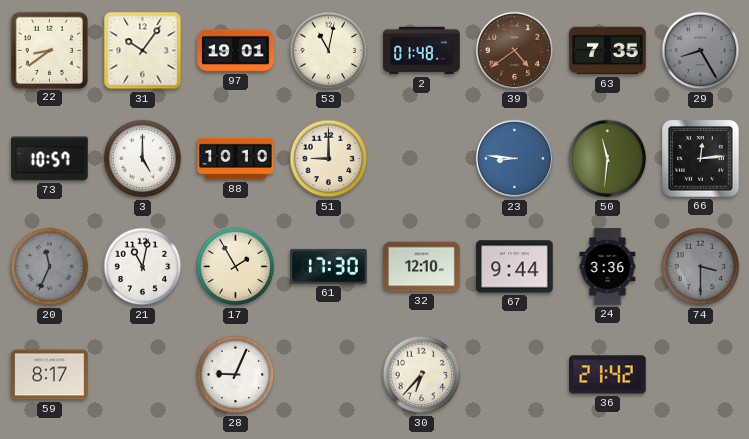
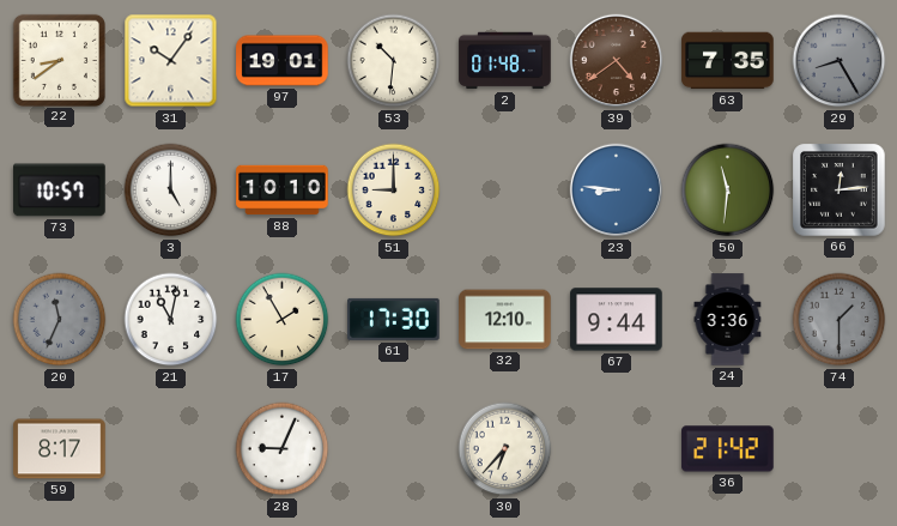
53: 11:02 -> 10:31
74: 3:30 -> 1:30
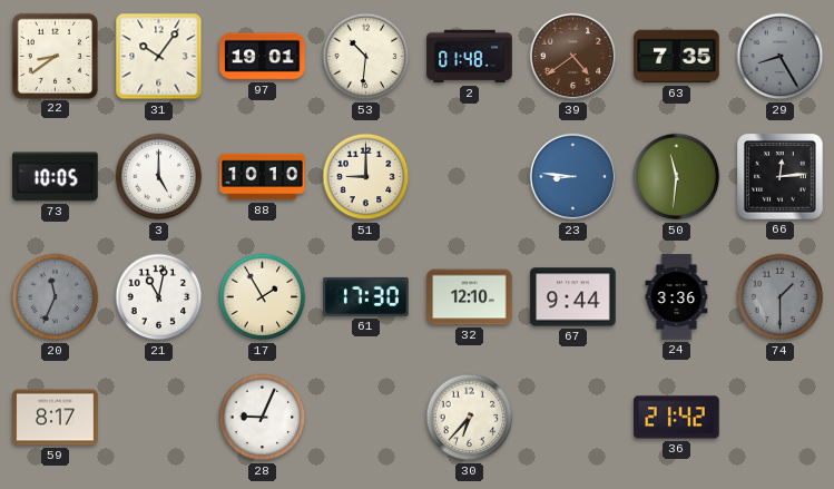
73: 10:57 -> 10:05
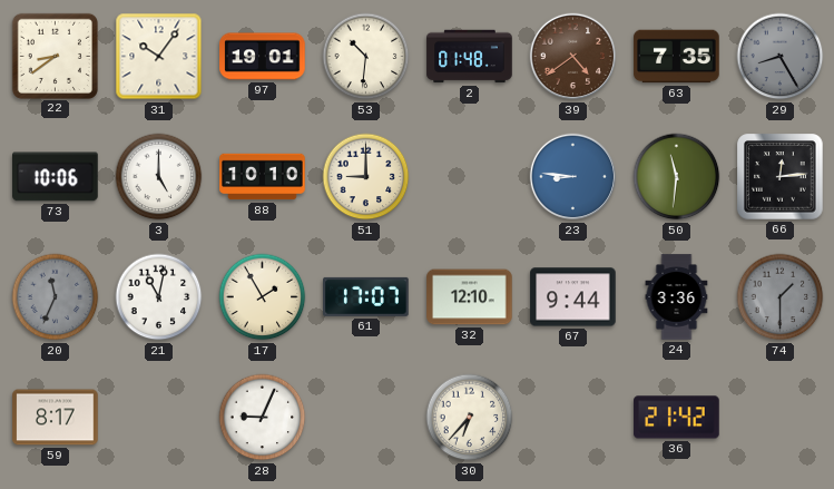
73: 10:05 -> 10:06
61: 17:30 -> 17:07
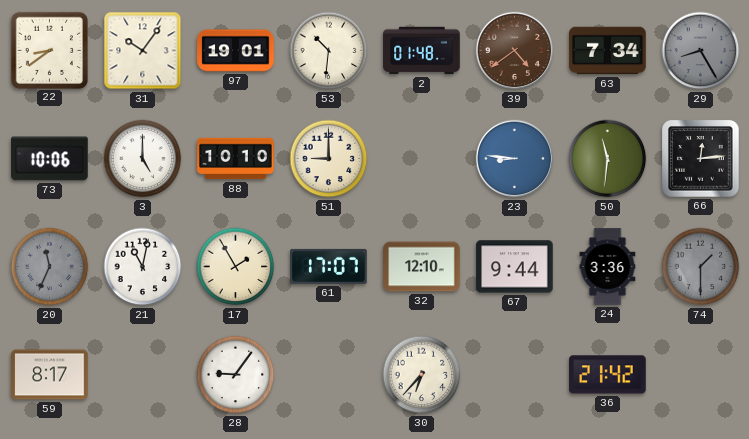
63: 7:35 -> 7:34
28: 9:04 -> 9:06
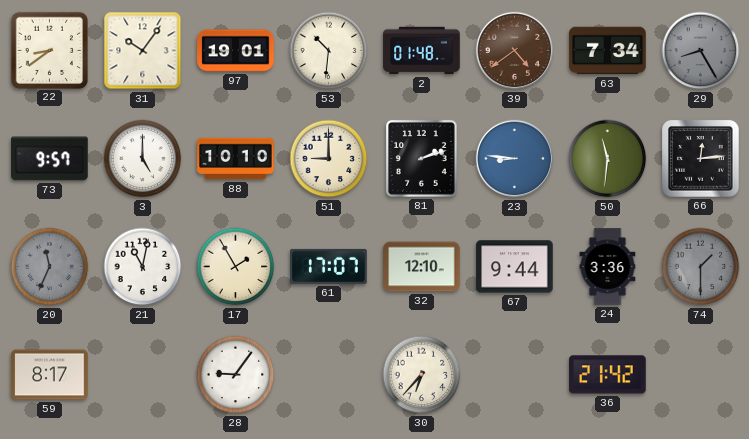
73: 10:06 -> 9:57
81: none -> 2:12
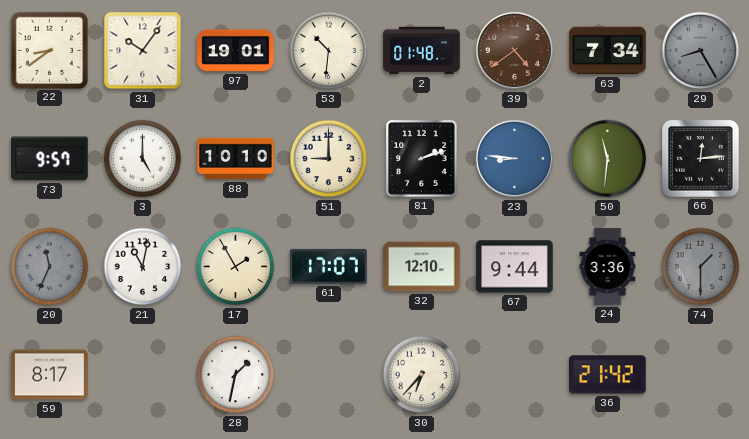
28: 9:06 -> 1:32
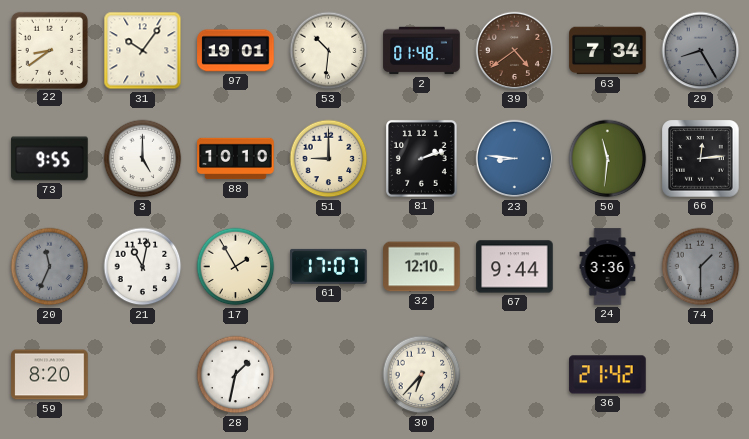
73: 9:57 -> 9:55
59: 8:17 -> 8:20
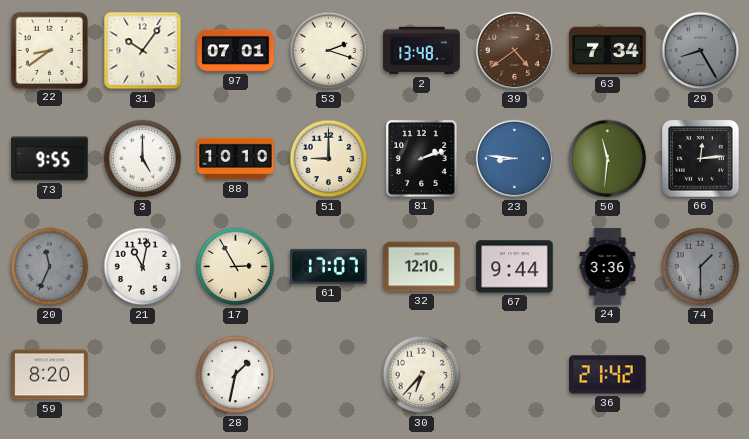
97: 19:01 -> 07:01
53: 10:31 -> 2:18
2: 01:48 -> 13:48
17: 1:55 -> 2:55
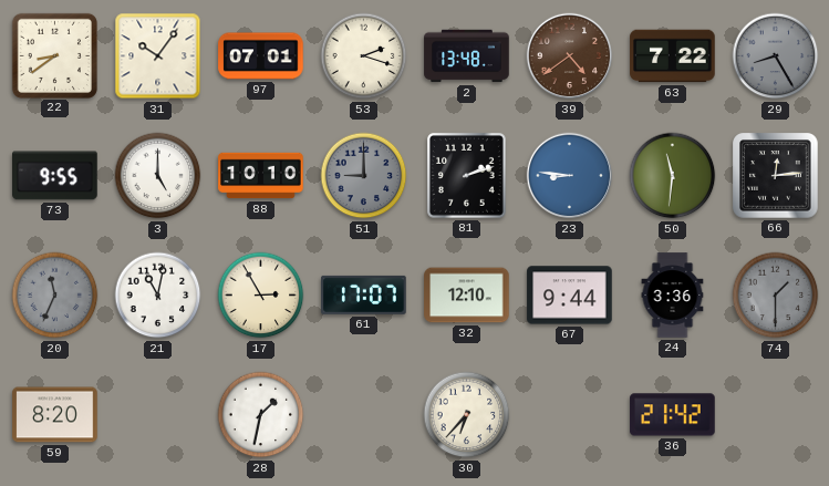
63: 7:34 -> 7:22
51 dial: cream -> grey
